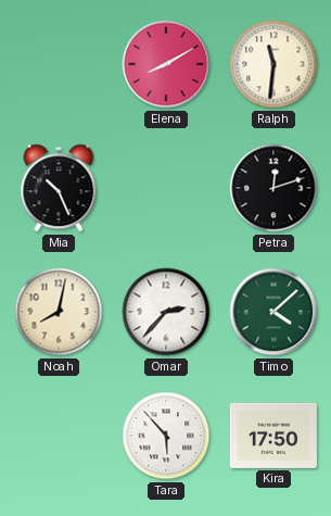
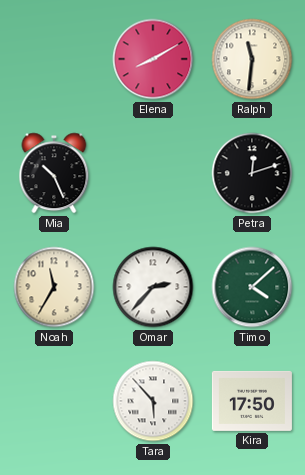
Noah: 8:02 -> 11:35
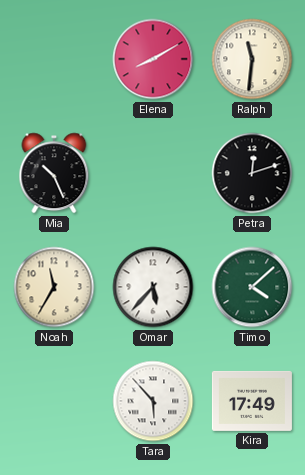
Omar: 2:37 -> 5:37
Kira: 17:50 -> 17:49
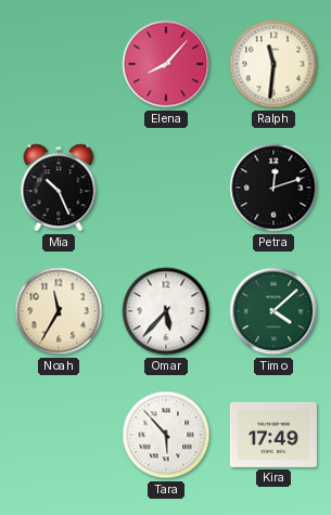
Elena: 8:10 -> 8:07
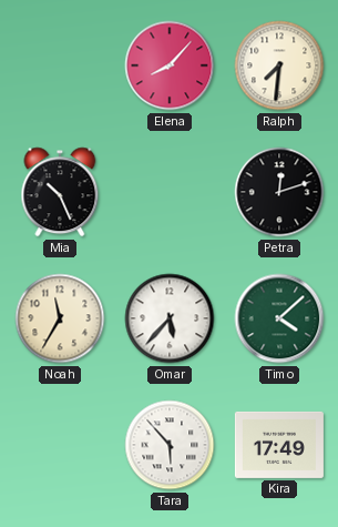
Ralph: 11:31 -> 7:31
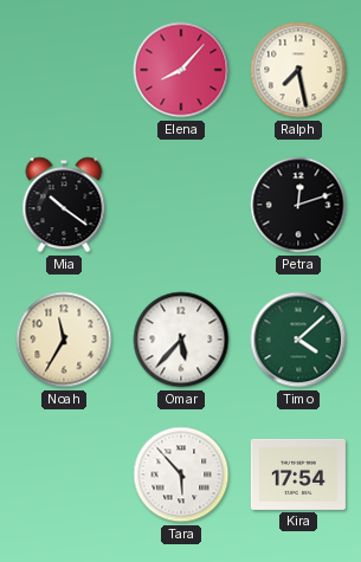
Ralph: 7:31 -> 7:28
Mia: 10:26 -> 10:21
Kira: 17:49 -> 17:54
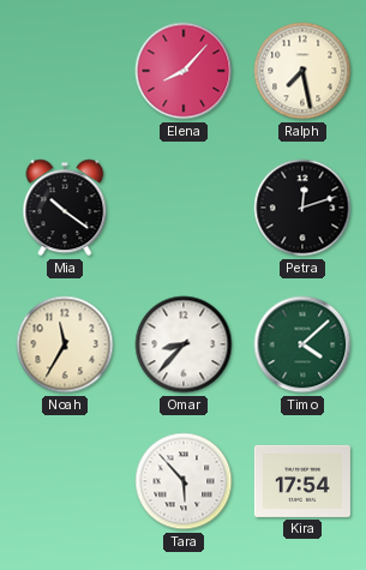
Omar: 5:37 -> 8:37
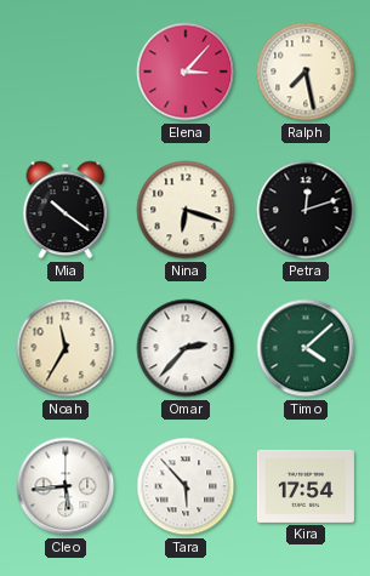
Elena: 8:07 -> 3:07
Nina: none -> 6:18
Omar: 8:37 -> 2:37
Cleo: none -> 5:44
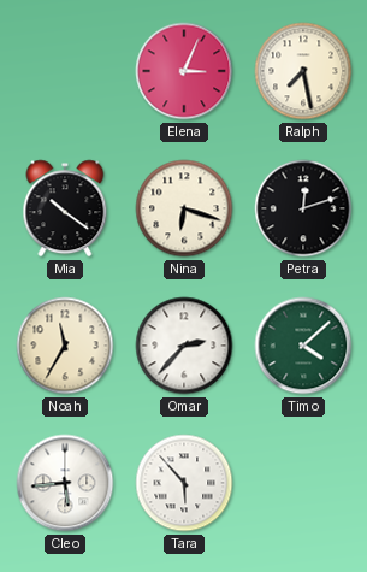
Elena: 3:07 -> 3:04
Kira: 17:54 -> none
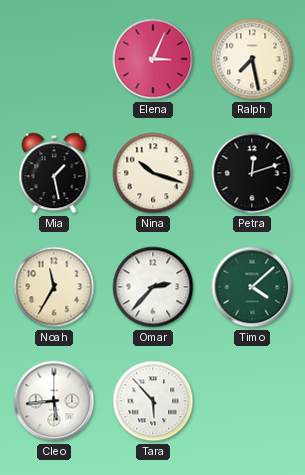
Mia: 10:21 -> 1:28
Nina: 6:18 -> 10:18
